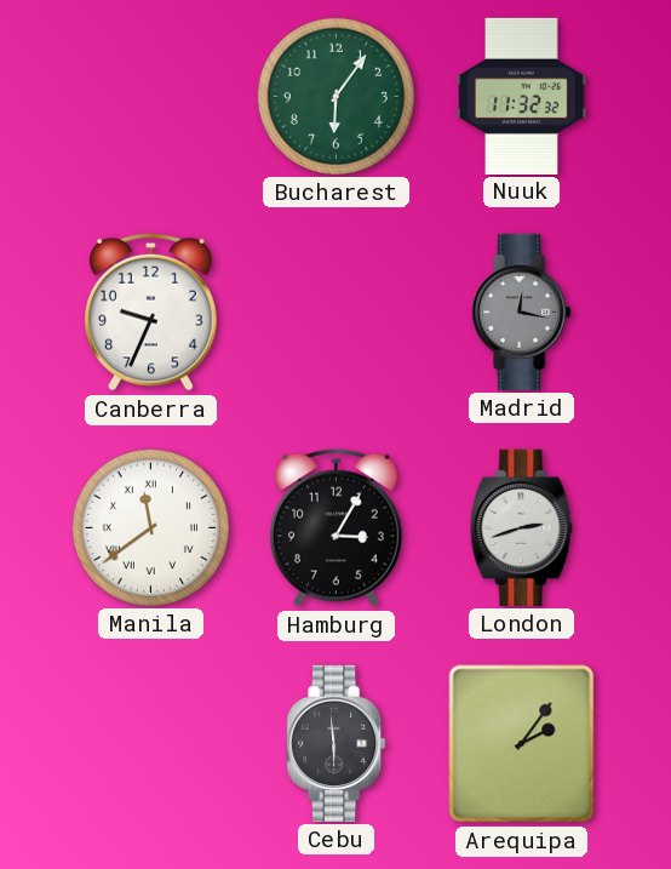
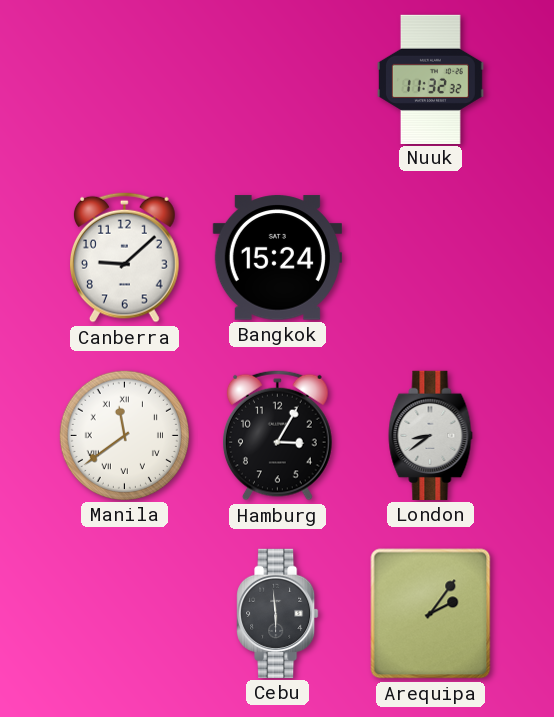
Bucharest: 6:06 -> none
Canberra: 9:34 -> 9:08
Bangkok: none -> 15:24
Madrid: 12:17 -> none
London: 2:42 -> 8:39
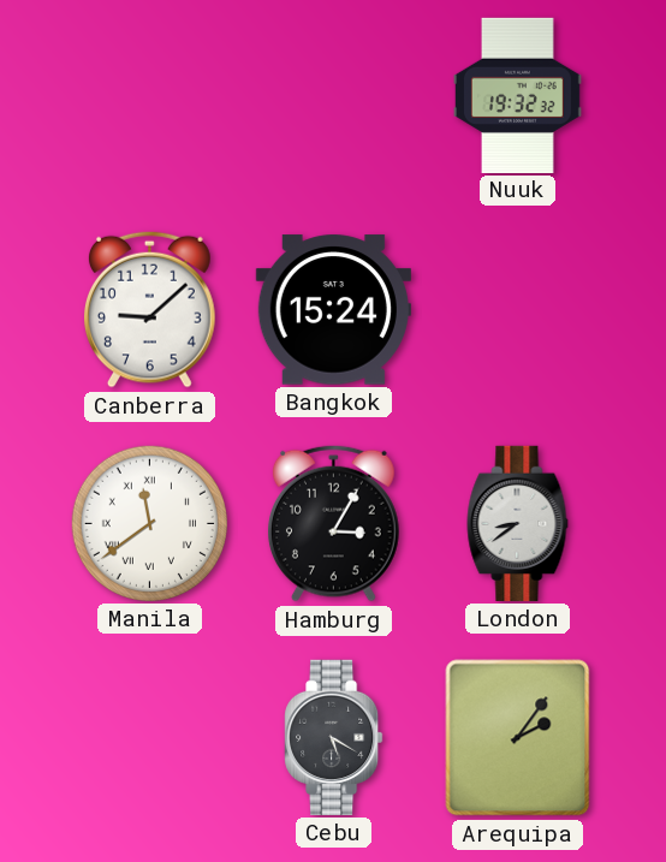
Nuuk: 11:32 -> 19:32
Cebu: 5:59 -> 5:20
